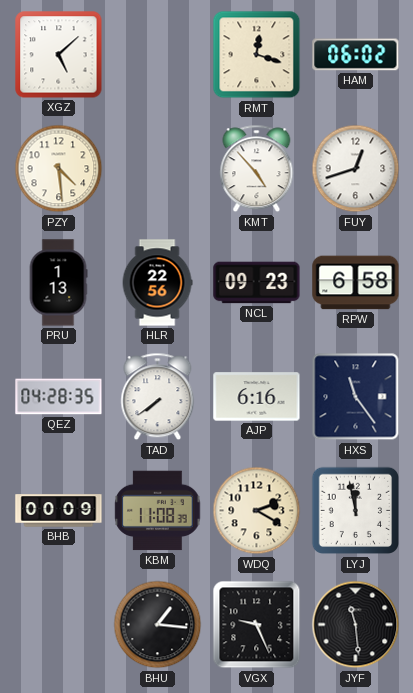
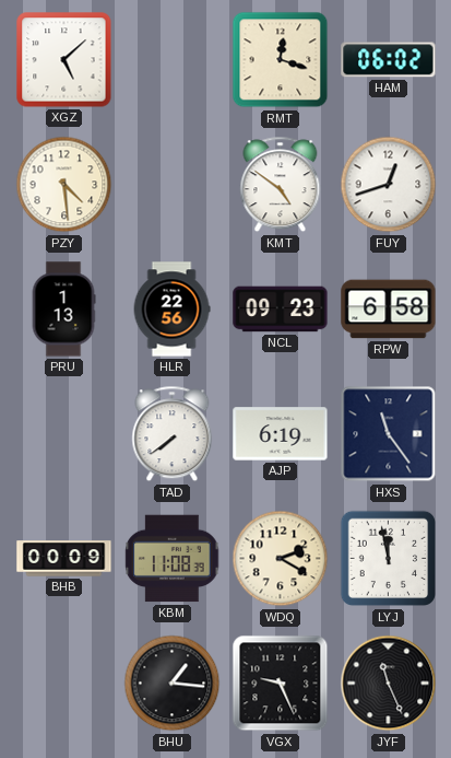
KMT: 4:53 -> 4:51
QEZ: 04:28 -> none
AJP: 6:16 -> 6:19
JYF: 11:29 -> 11:26
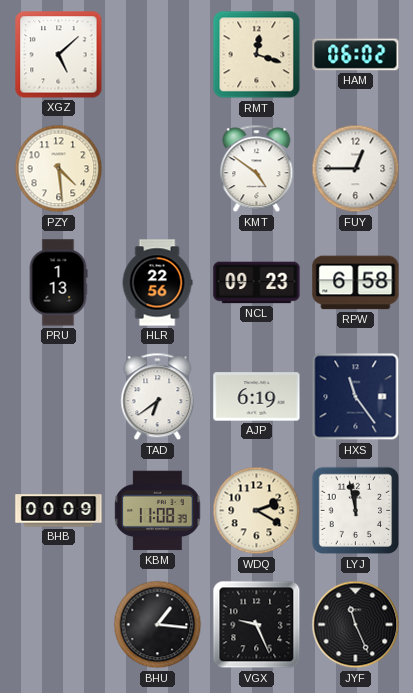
FUY: 12:42 -> 12:45
TAD: 7:39 -> 6:39
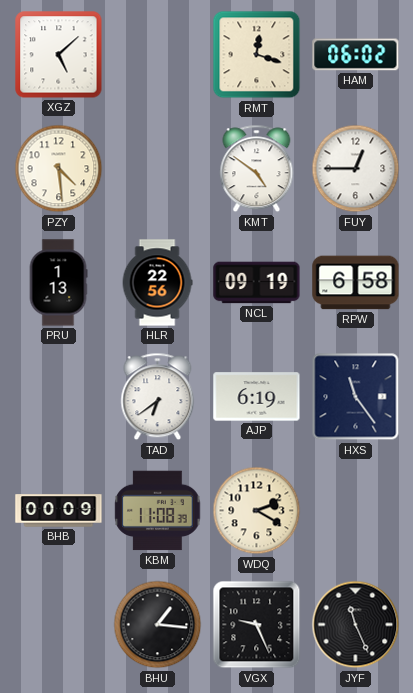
NCL: 09:23 -> 09:19
LYJ: 11:58 -> none
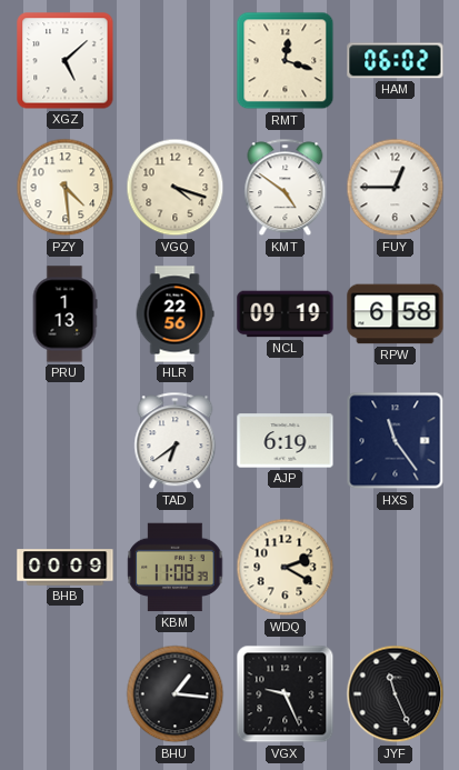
VGQ: none -> 4:18
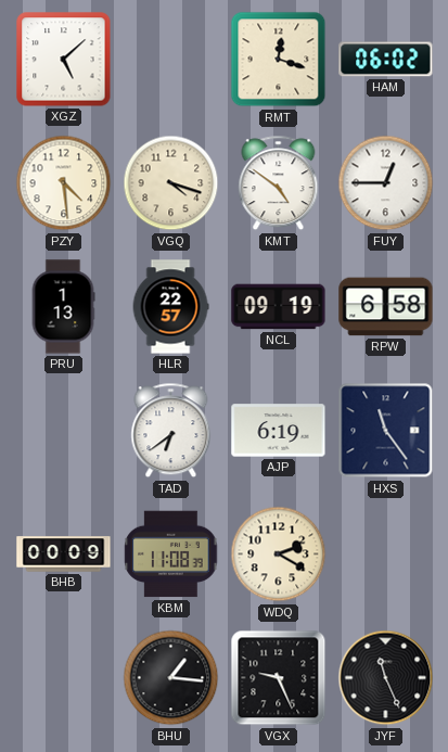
HLR: 22:56 -> 22:57
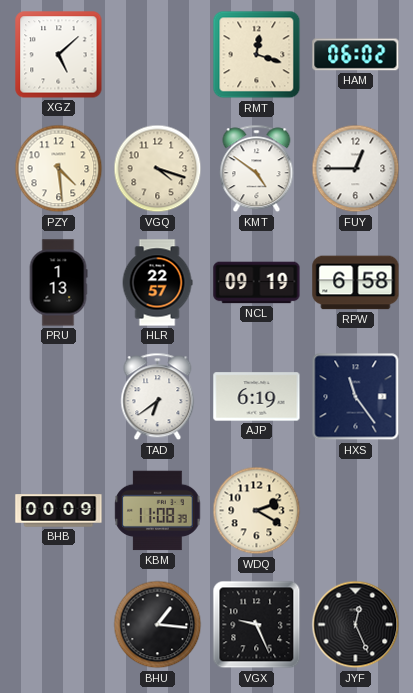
JYF: 11:26 -> 12:26
